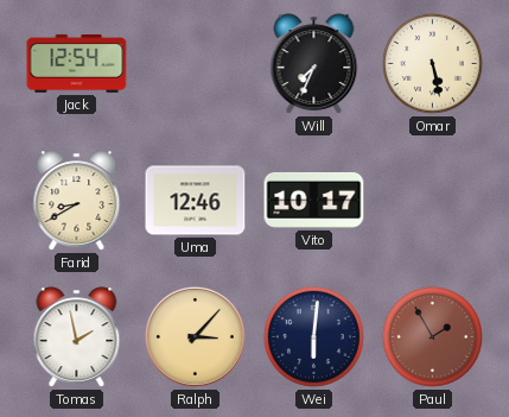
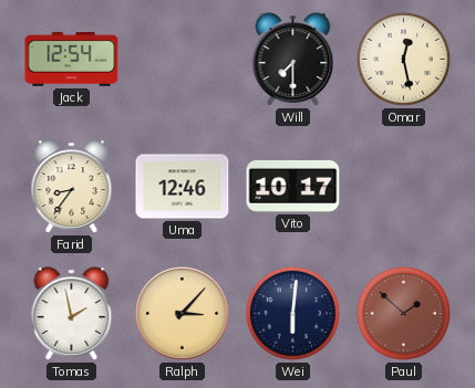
Will: 7:34 -> 7:30
Omar: 5:28 -> 12:28
Farid: 8:40 -> 8:36
Paul: 1:55 -> 1:52
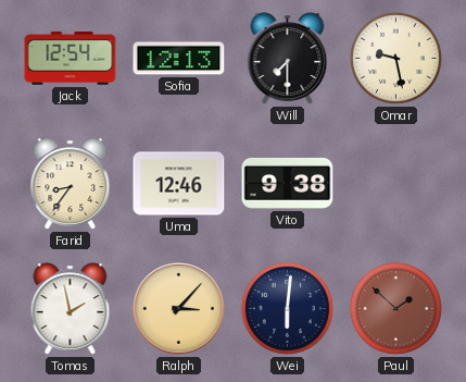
Sofia: none -> 12:13
Omar: 12:28 -> 9:28
Vito: 10:17 -> 9:38
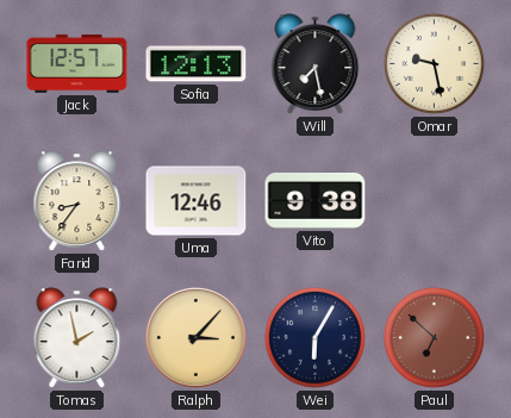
Jack: 12:54 -> 12:57
Will: 7:30 -> 7:28
Wei: 6:01 -> 6:05
Paul: 1:52 -> 6:52
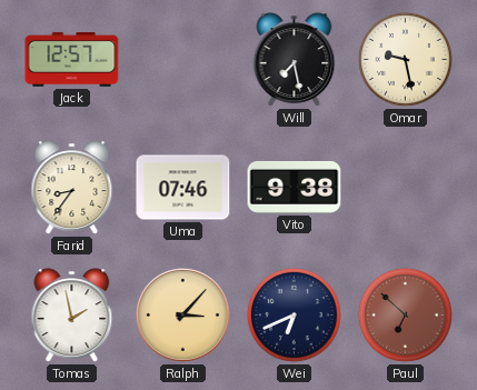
Sofia: 12:13 -> none
Uma: 12:46 -> 07:46
Wei: 6:05 -> 6:41
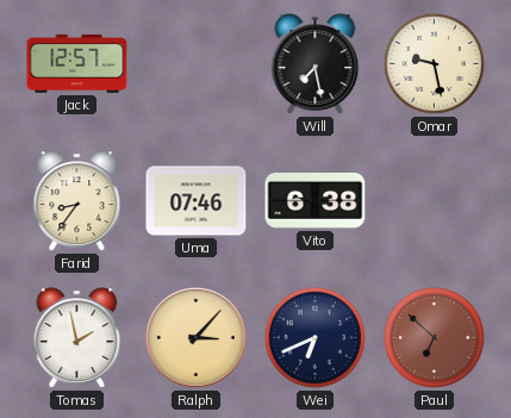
Vito: 9:38 -> 6:38
